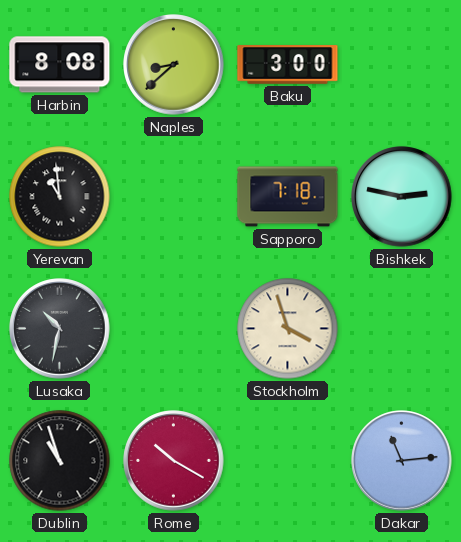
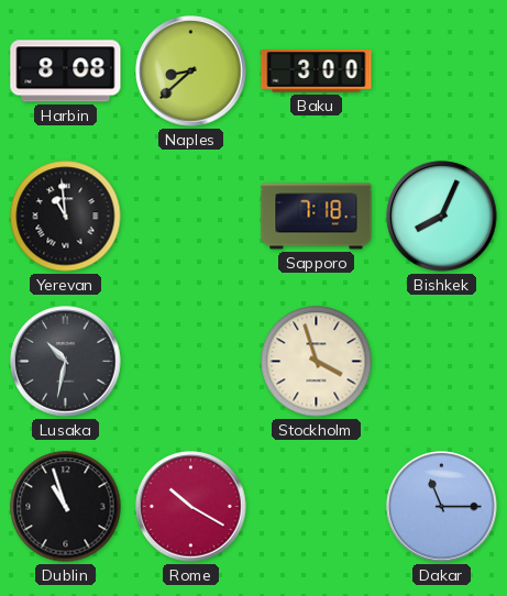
Bishkek: 2:47 -> 8:04
Dakar: 11:14 -> 11:15
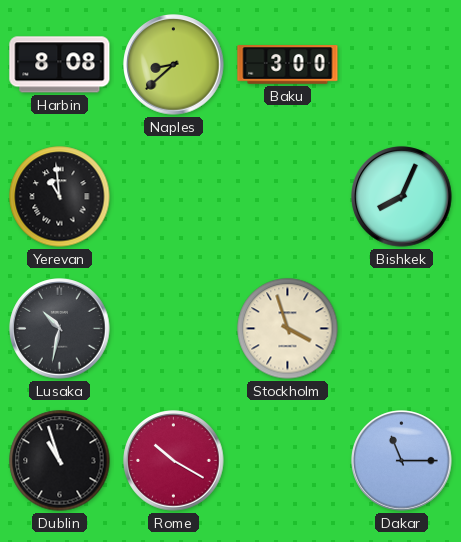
Sapporo: 7:18 -> none
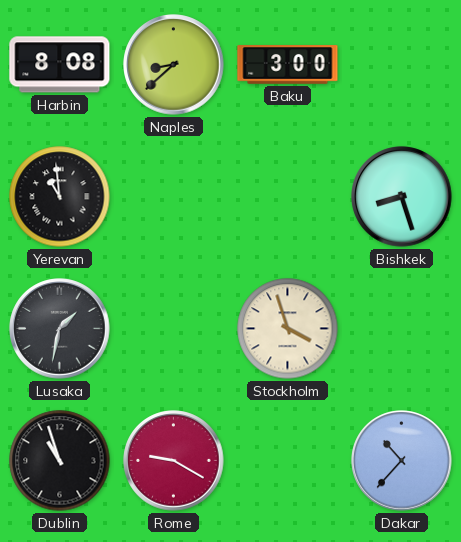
Bishkek: 8:04 -> 8:27
Lusaka: 10:32 -> 1:32
Rome: 10:20 -> 9:20
Dakar: 11:15 -> 10:37
